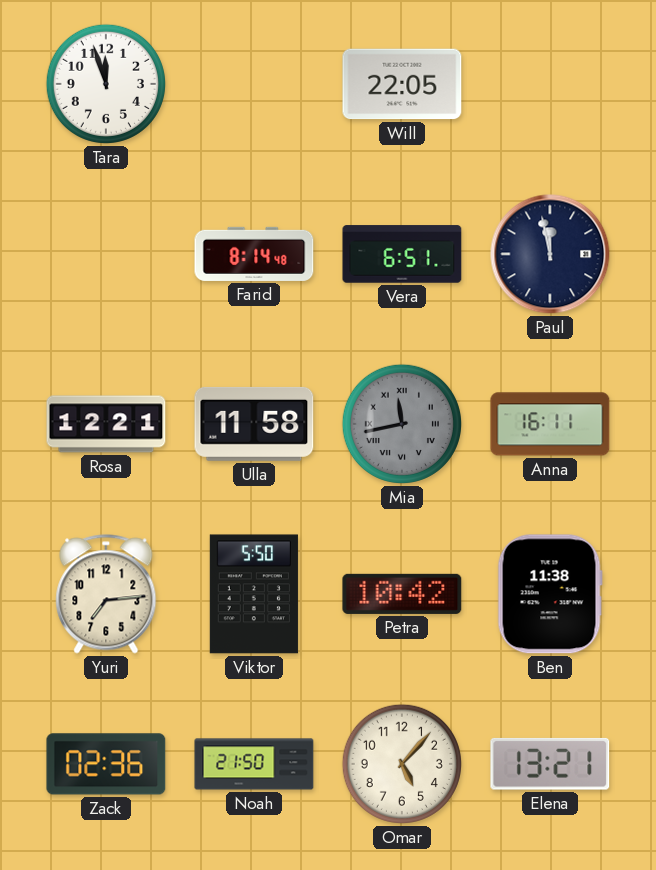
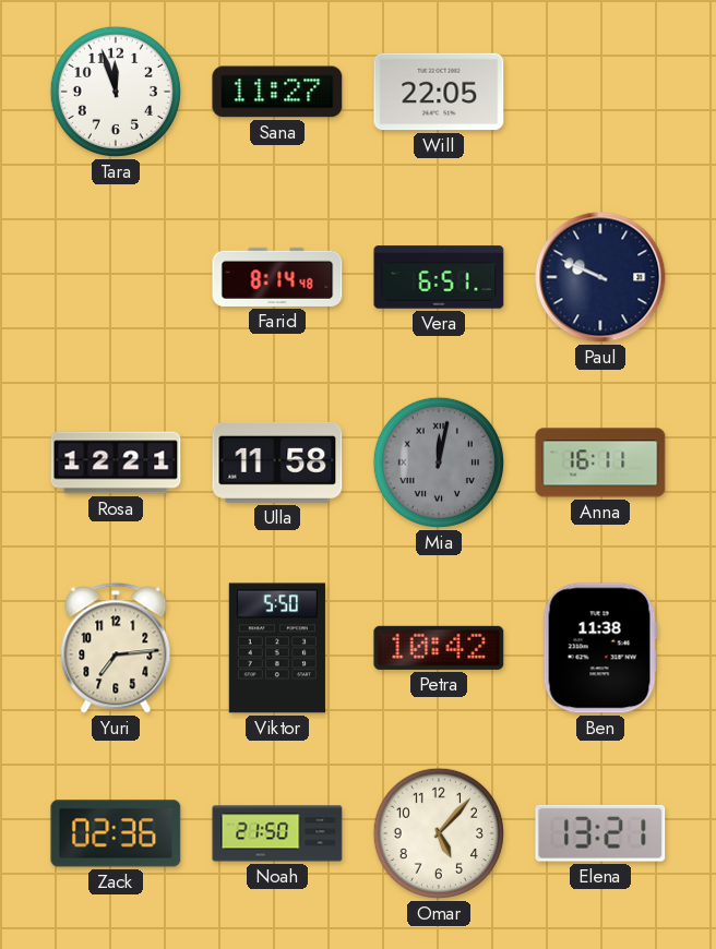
Sana: none -> 11:27
Paul: 11:58 -> 9:49
Mia: 11:43 -> 12:02
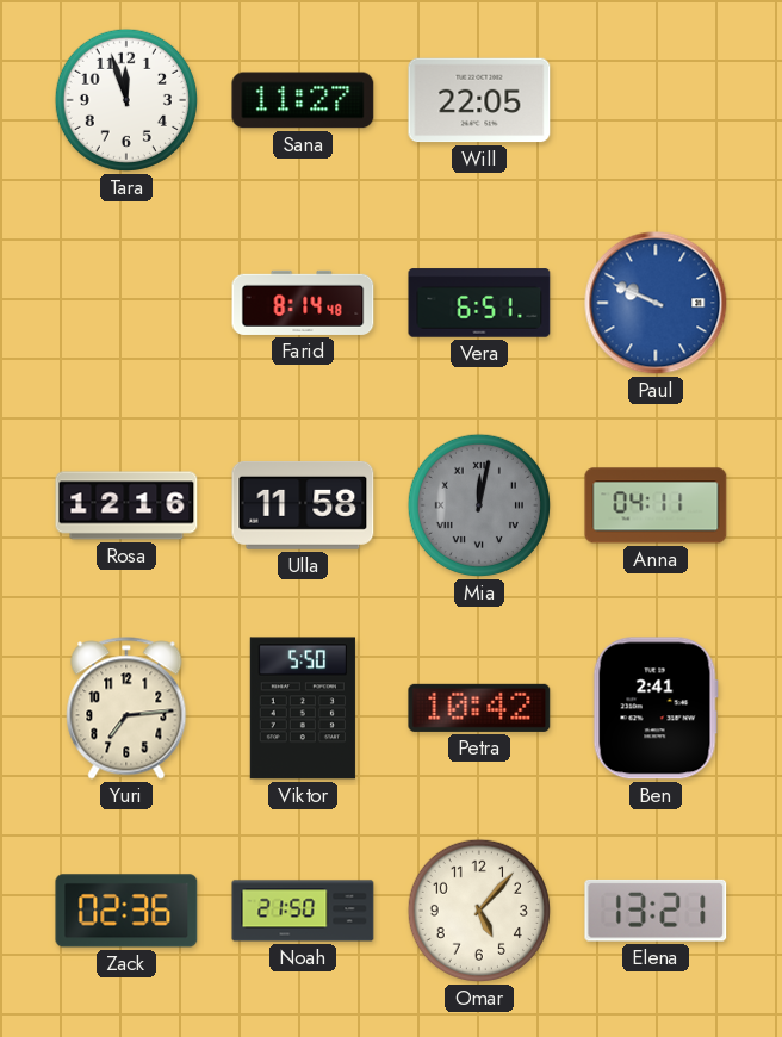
Paul dial: navy -> blue
Rosa: 12:21 -> 12:16
Anna: 16:11 -> 04:11
Ben: 11:38 -> 2:41
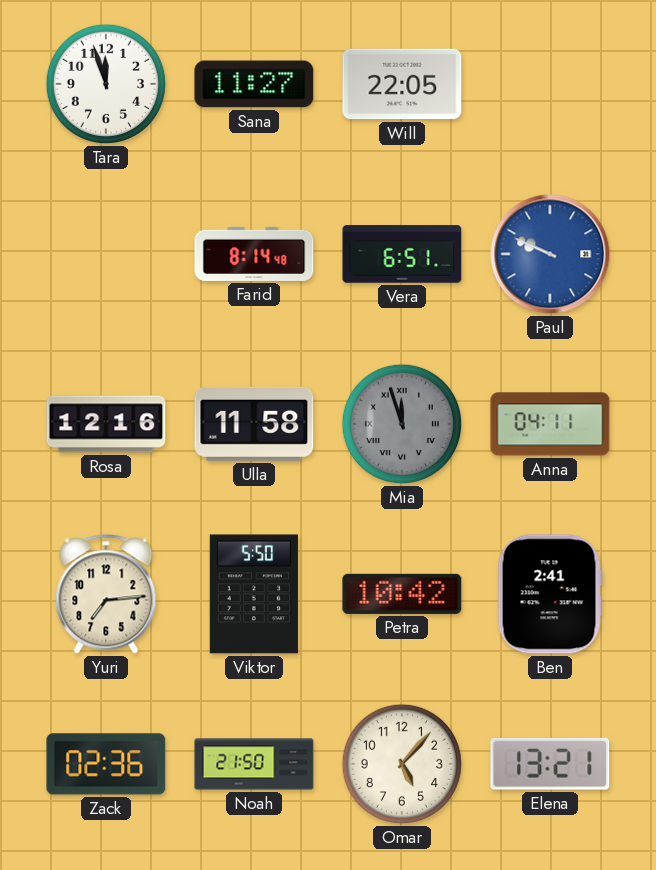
Mia: 12:02 -> 11:57
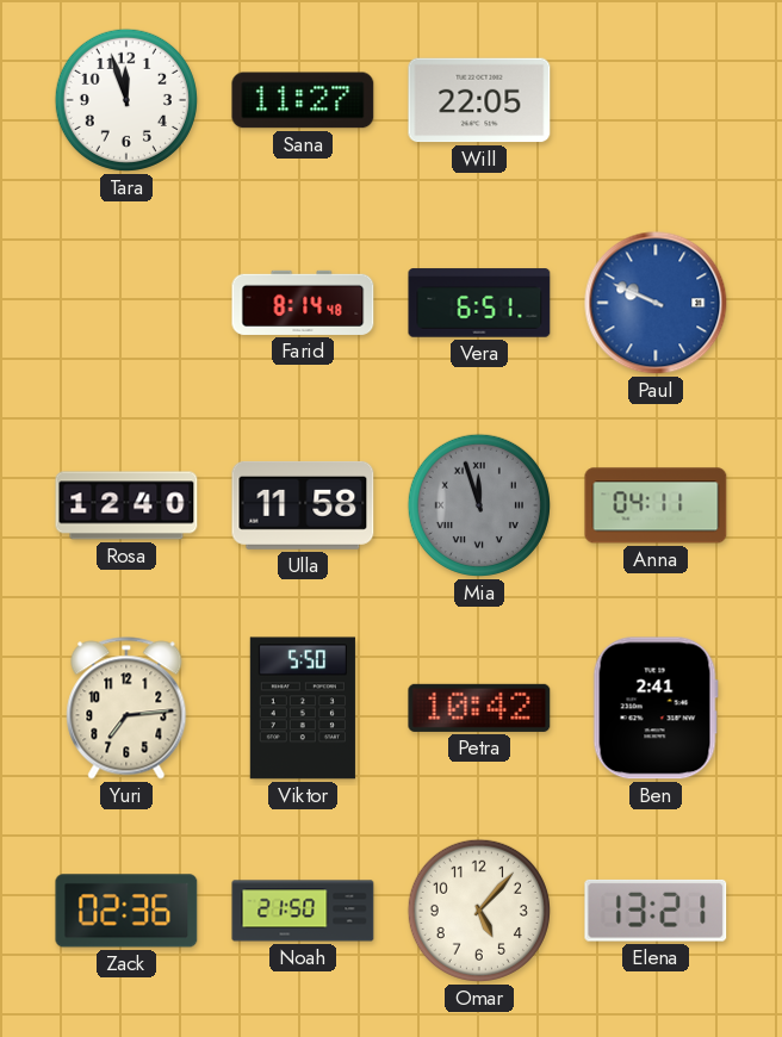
Rosa: 12:16 -> 12:40
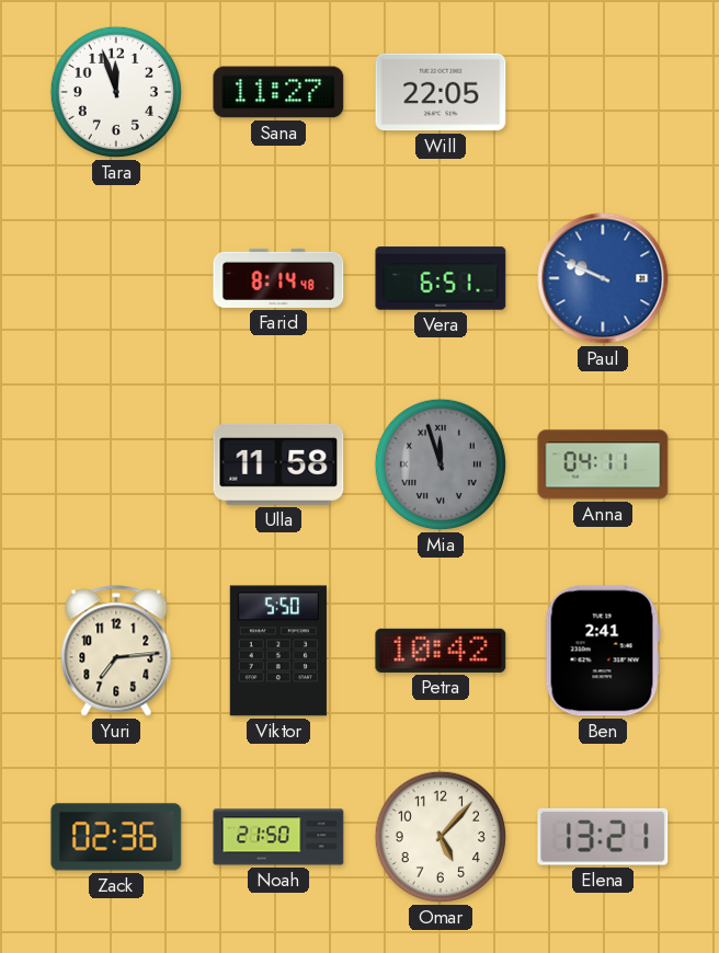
Rosa: 12:40 -> none
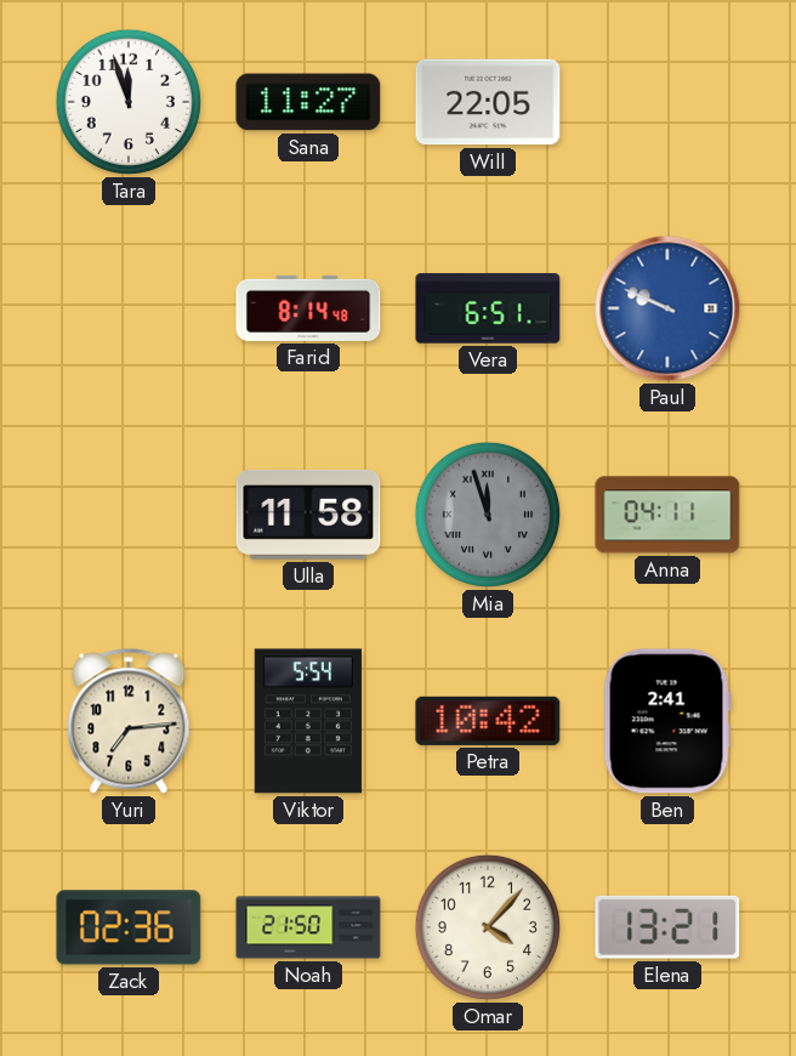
Viktor: 5:50 -> 5:54
Omar: 5:07 -> 4:07
